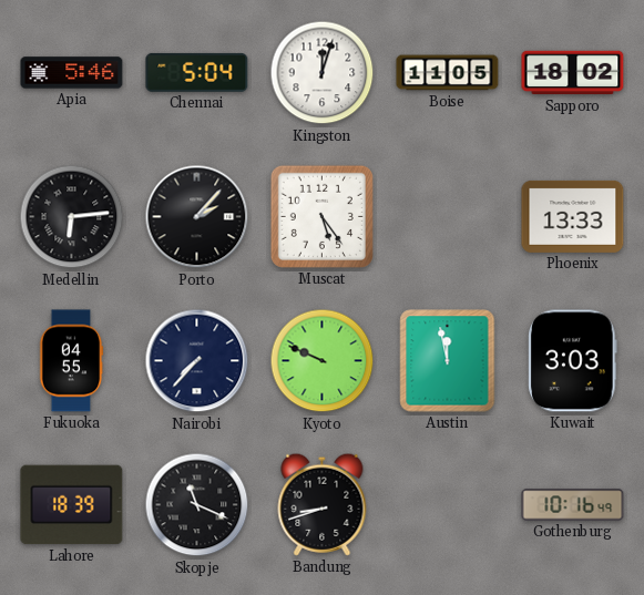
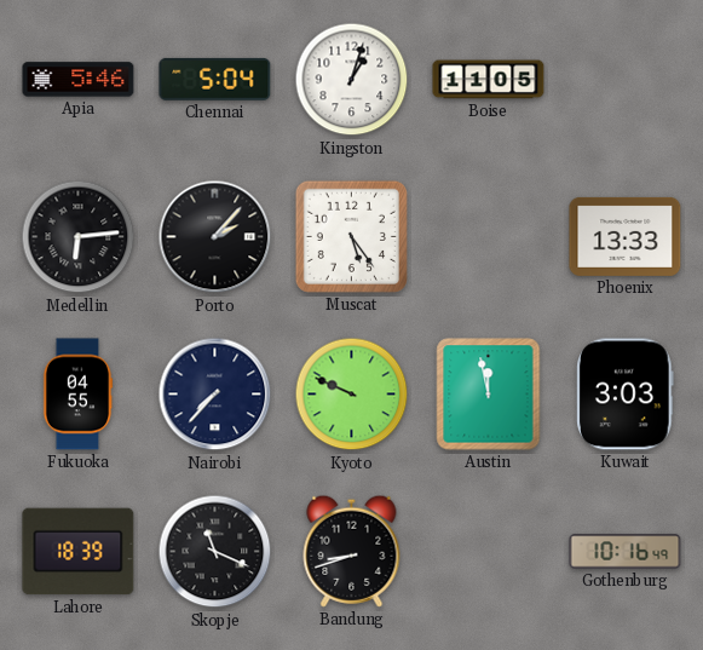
Kingston: 12:03 -> 1:03
Sapporo: 18:02 -> none
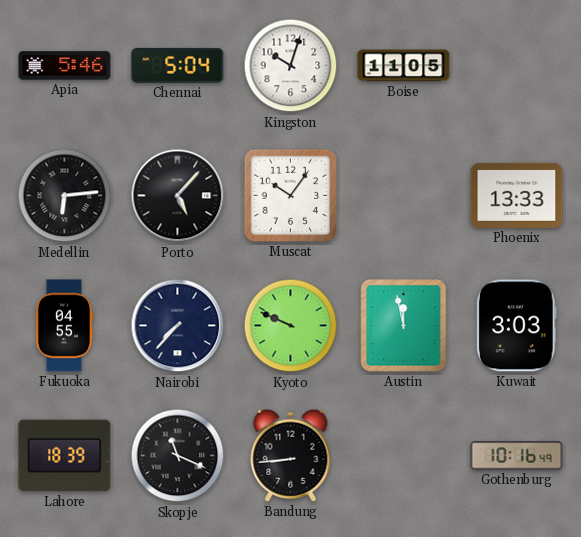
Kingston: 1:03 -> 10:03
Porto: 2:07 -> 5:07
Muscat: 5:24 -> 10:06
Bandung: 8:42 -> 8:44
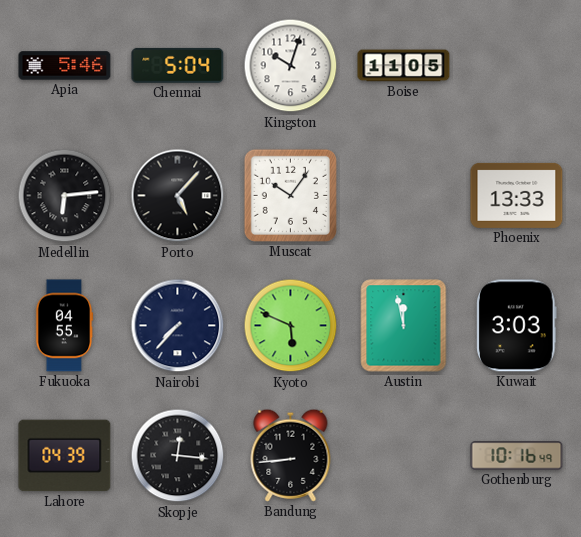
Kyoto: 9:49 -> 5:49
Lahore: 18:39 -> 04:39
Skopje: 11:19 -> 12:16
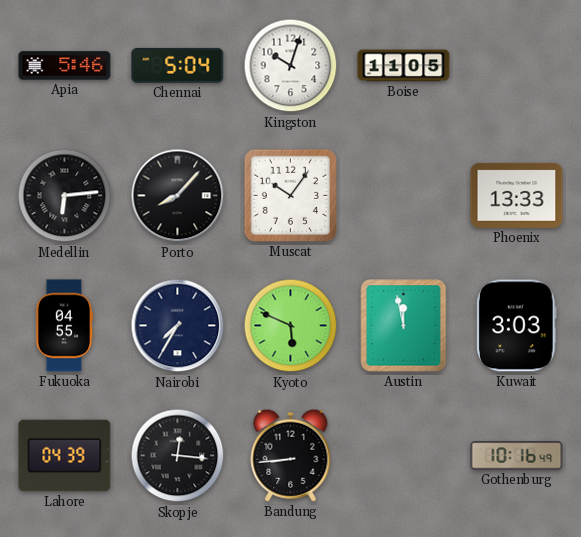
Porto: 5:07 -> 8:07
Nairobi: 7:37 -> 7:35
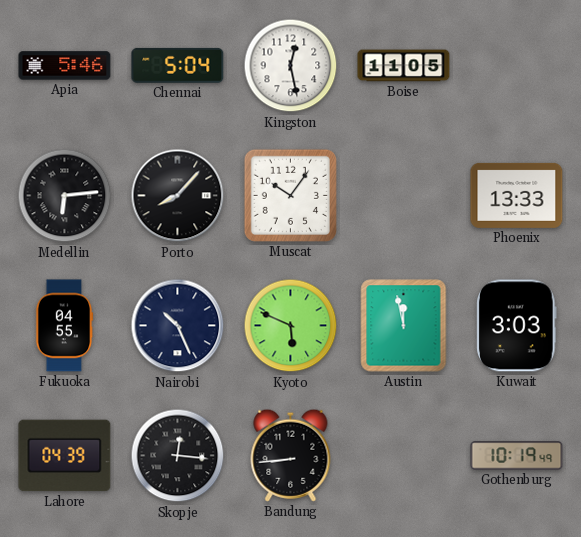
Kingston: 10:03 -> 12:28
Nairobi: 7:35 -> 10:26
Gothenburg: 10:16 -> 10:19
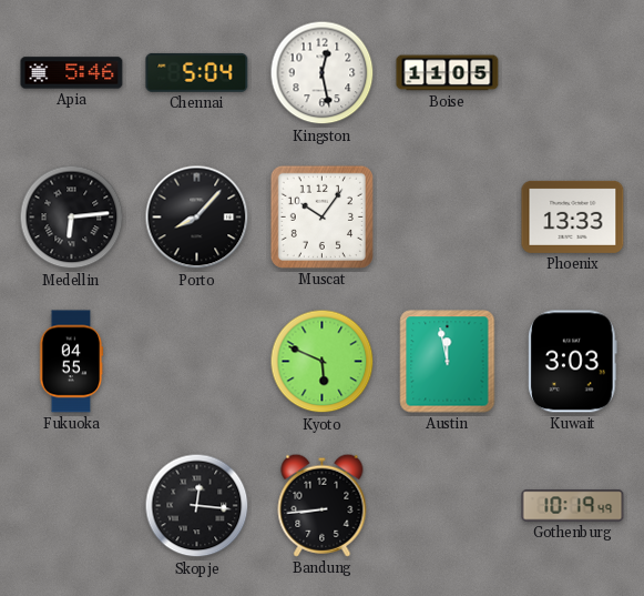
Nairobi: 10:26 -> none
Lahore: 04:39 -> none
